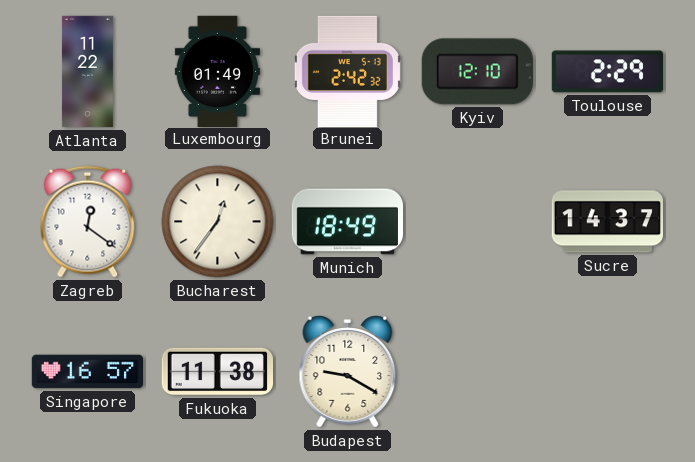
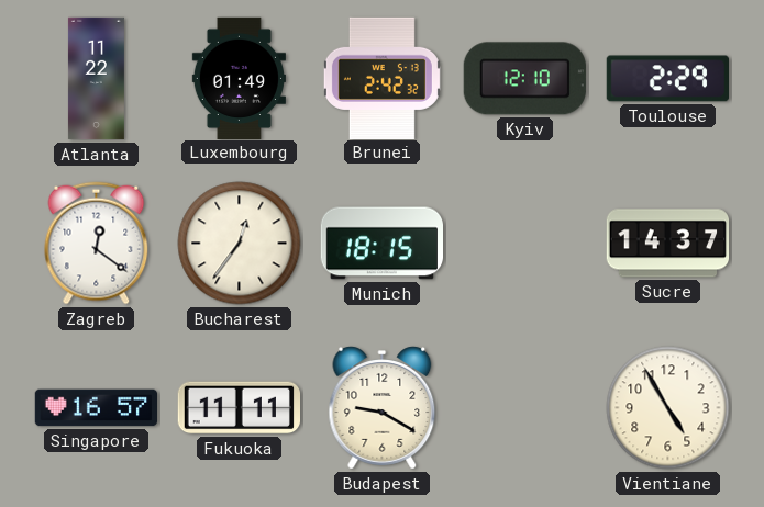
Munich: 18:49 -> 18:15
Fukuoka: 11:38 -> 11:11
Vientiane: none -> 4:55
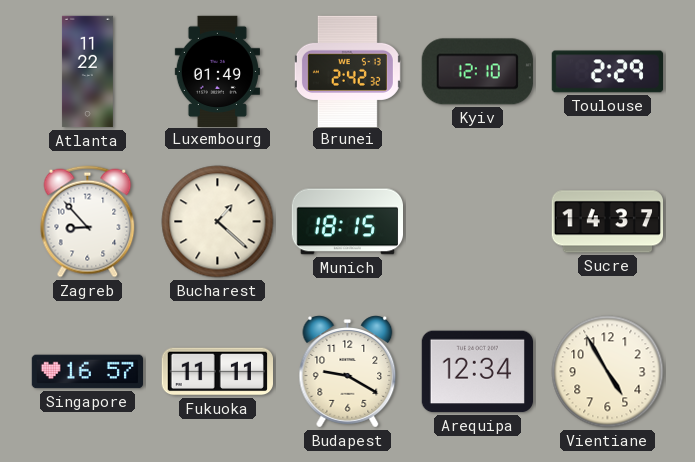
Zagreb: 12:21 -> 8:53
Bucharest: 12:36 -> 1:22
Arequipa: none -> 12:34
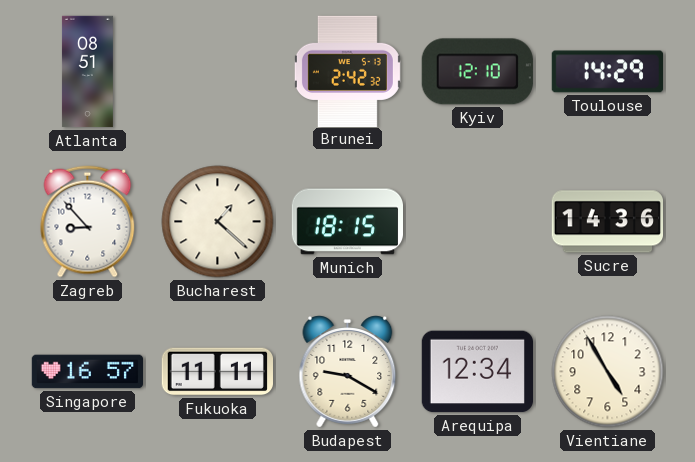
Atlanta: 11:22 -> 08:51
Luxembourg: 01:49 -> none
Toulouse: 2:29 -> 14:29
Sucre: 14:37 -> 14:36
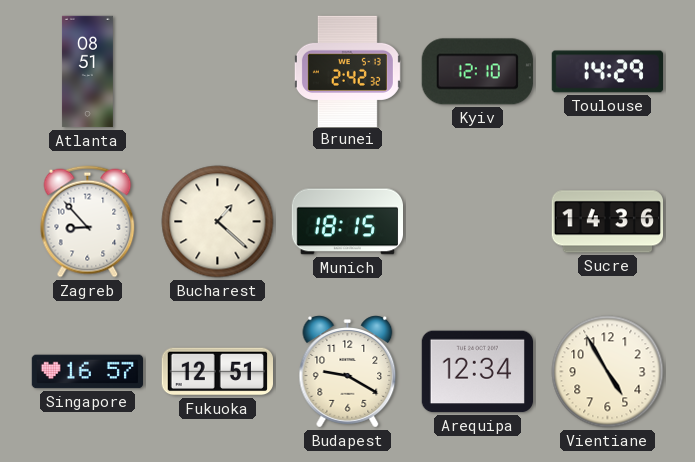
Fukuoka: 11:11 -> 12:51
